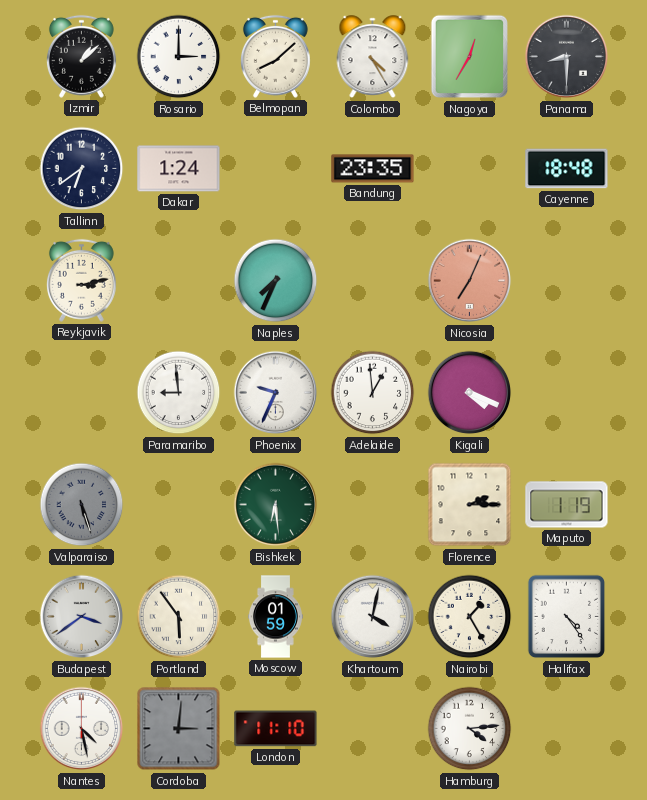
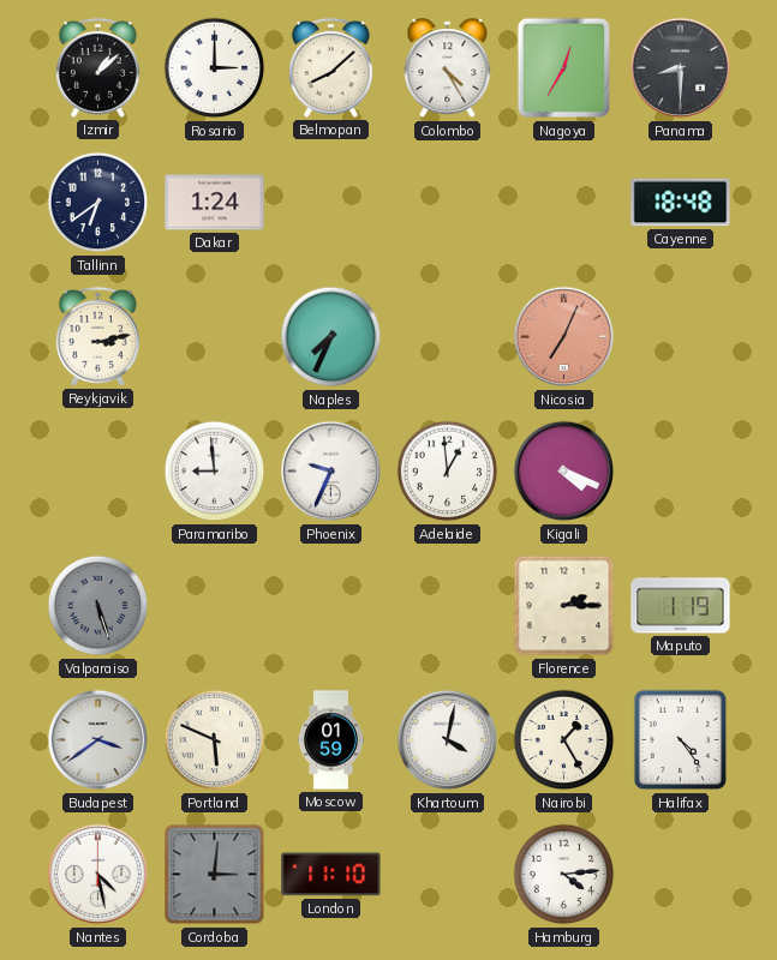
Bandung: 23:35 -> none
Bishkek: 6:29 -> none
Portland: 5:54 -> 5:49
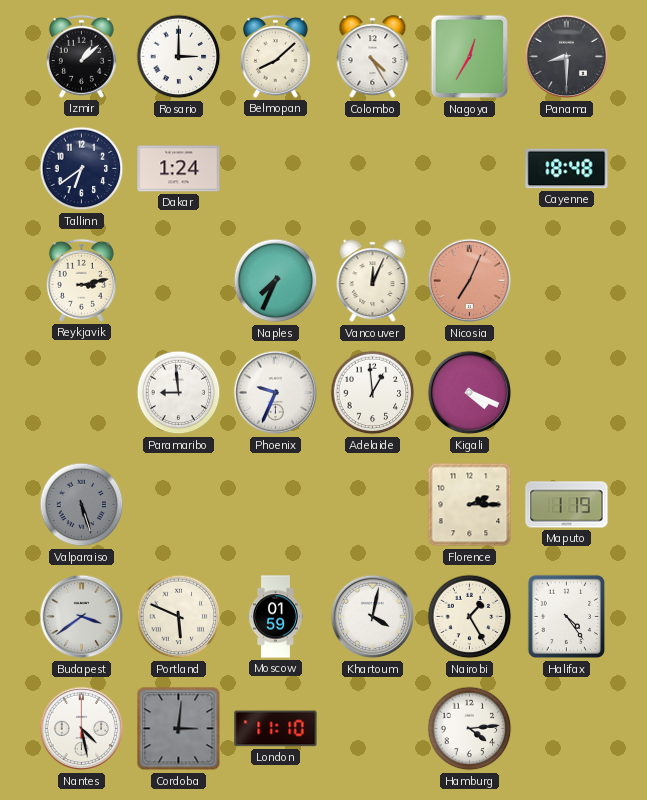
Vancouver: none -> 12:04
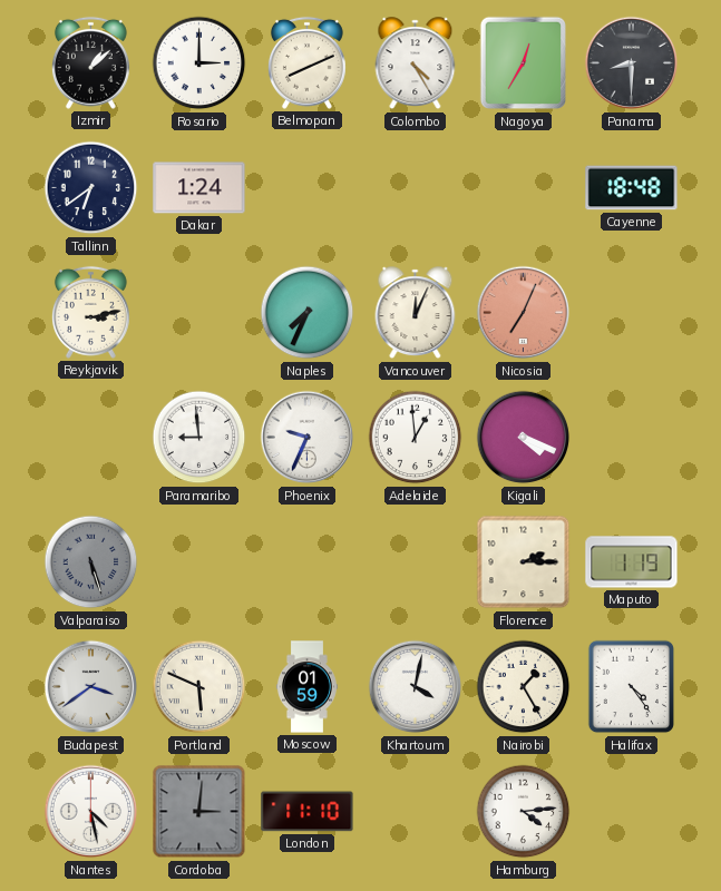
Belmopan: 8:08 -> 8:11
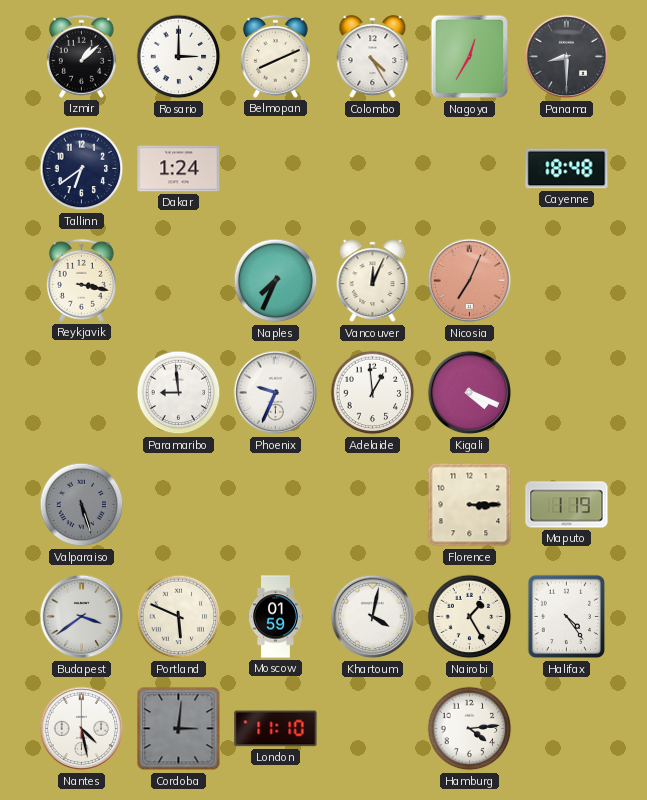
Reykjavik: 3:13 -> 3:17
Florence: 2:15 -> 3:15
